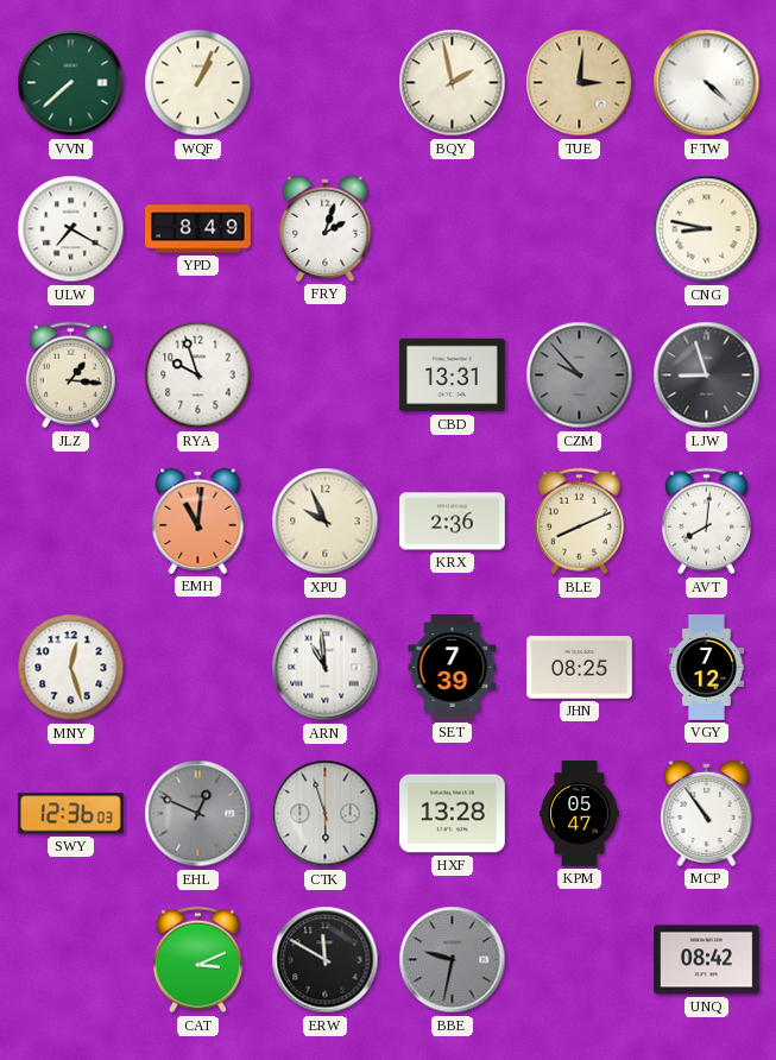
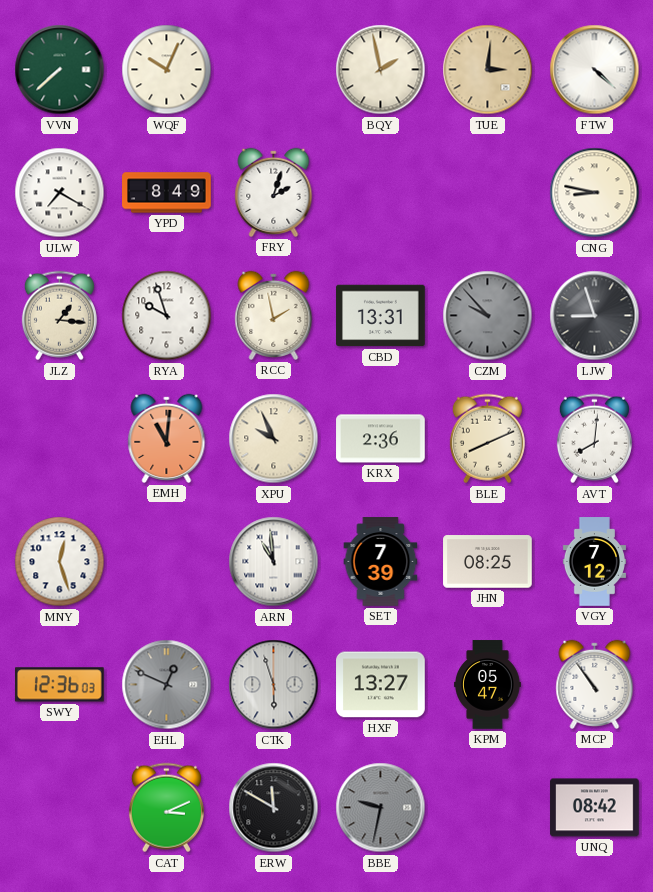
WQF: 1:04 -> 10:04
RCC: none -> 1:58
HXF: 13:28 -> 13:27
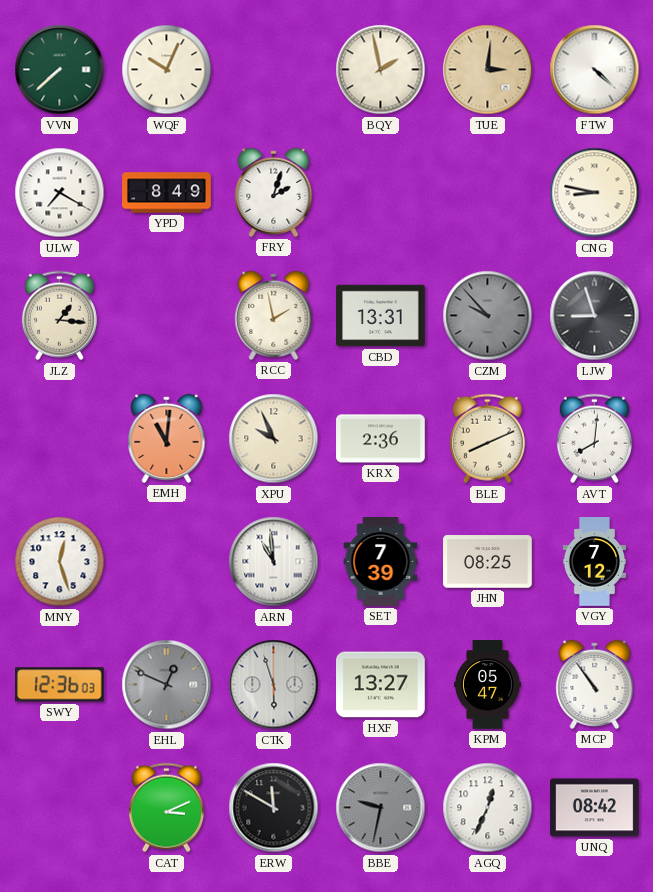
RYA: 9:57 -> none
AGQ: none -> 12:34
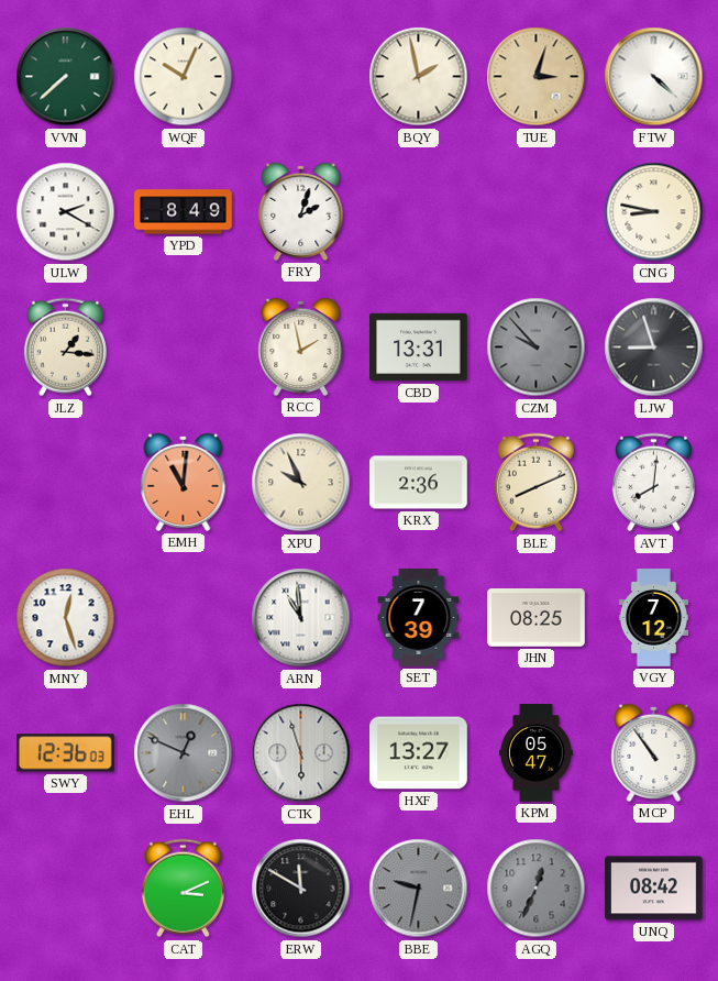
TUE: 3:01 -> 3:03
ULW: 7:20 -> 2:20
AGQ dial: white -> grey
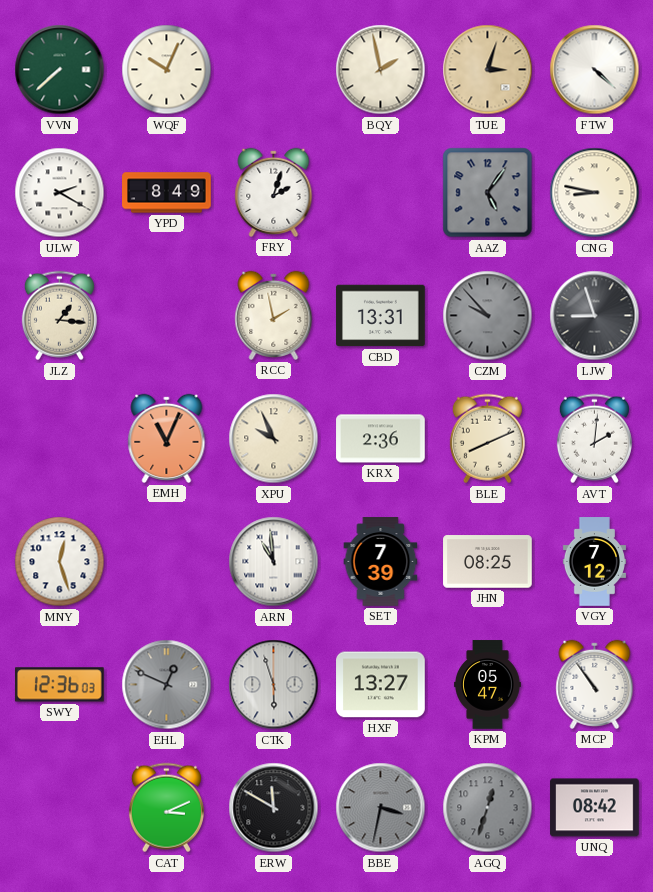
AAZ: none -> 5:06
EMH: 11:01 -> 11:04
AVT: 8:01 -> 2:01
BBE: 9:32 -> 3:32
AGQ: 12:34 -> 12:33
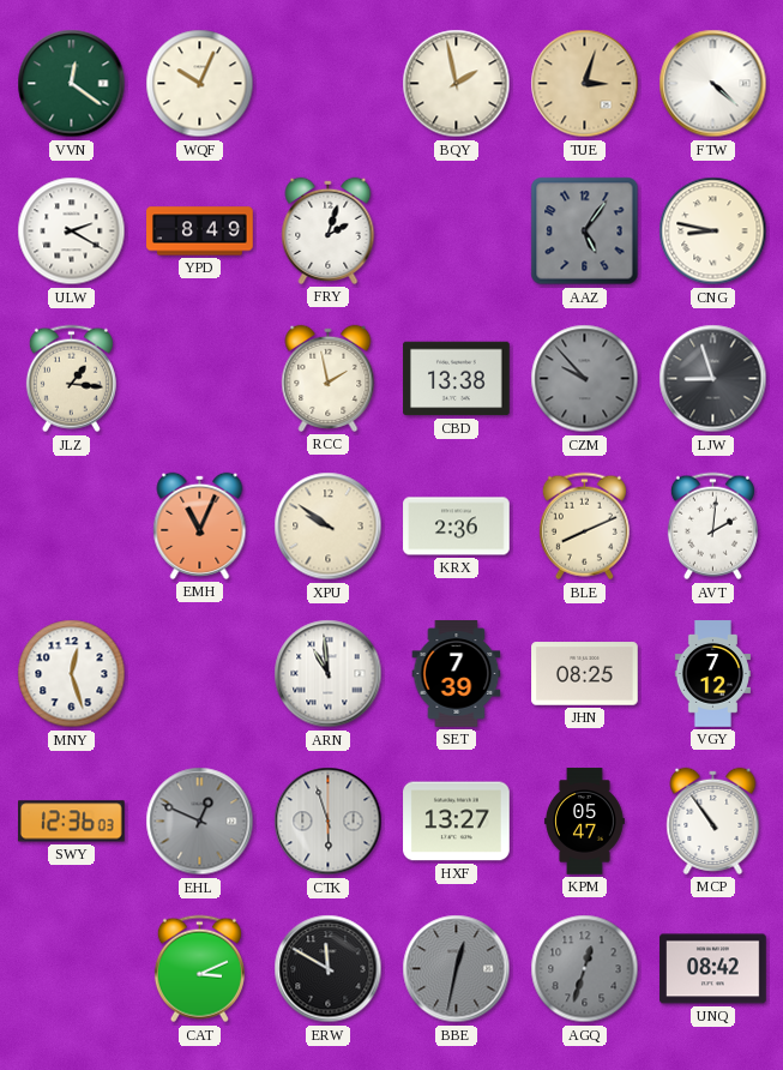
VVN: 7:38 -> 12:21
CBD: 13:31 -> 13:38
XPU: 9:56 -> 9:51
BBE: 3:32 -> 12:32
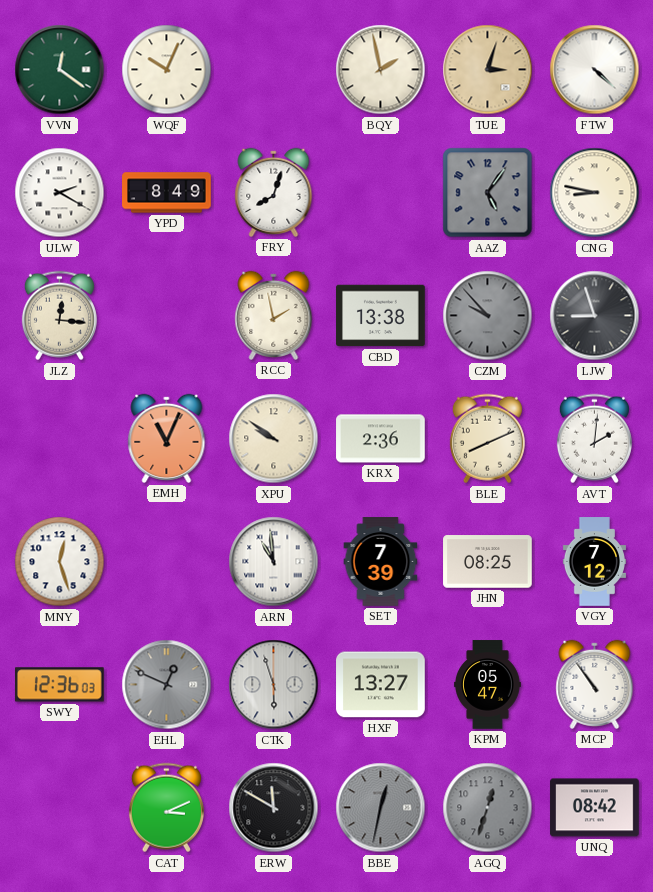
FRY: 2:03 -> 8:03
JLZ: 1:16 -> 12:16
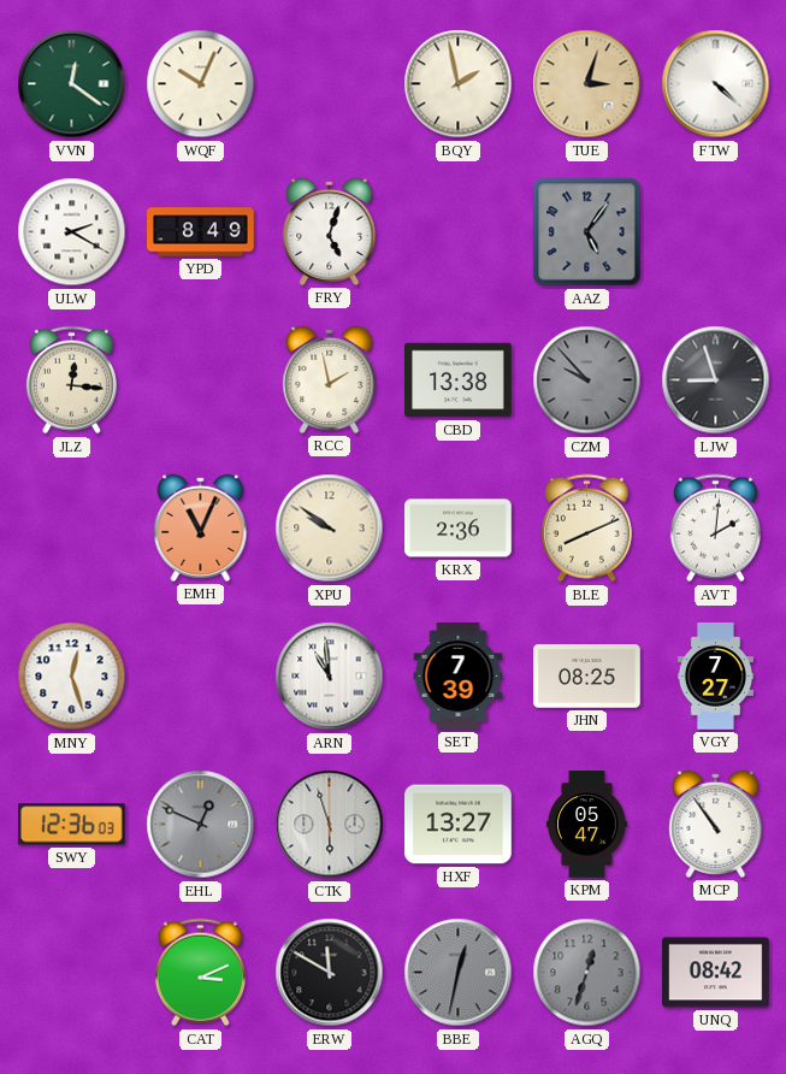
FRY: 8:03 -> 5:03
CNG: 8:47 -> none
VGY: 7:12 -> 7:27
